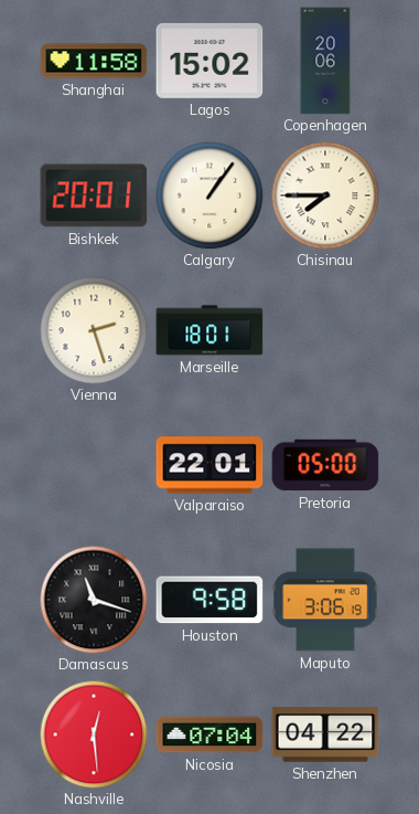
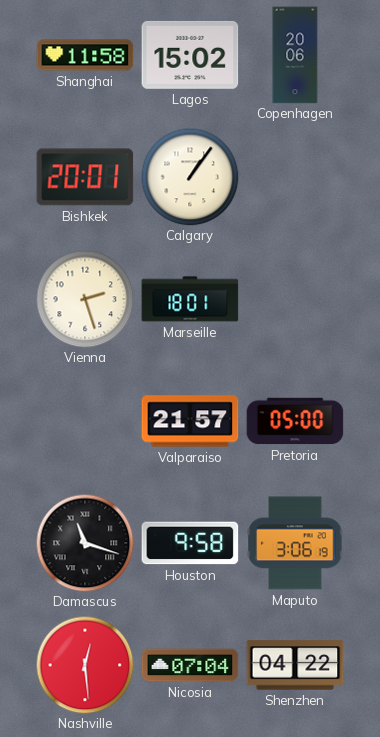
Chisinau: 7:45 -> none
Valparaiso: 22:01 -> 21:57
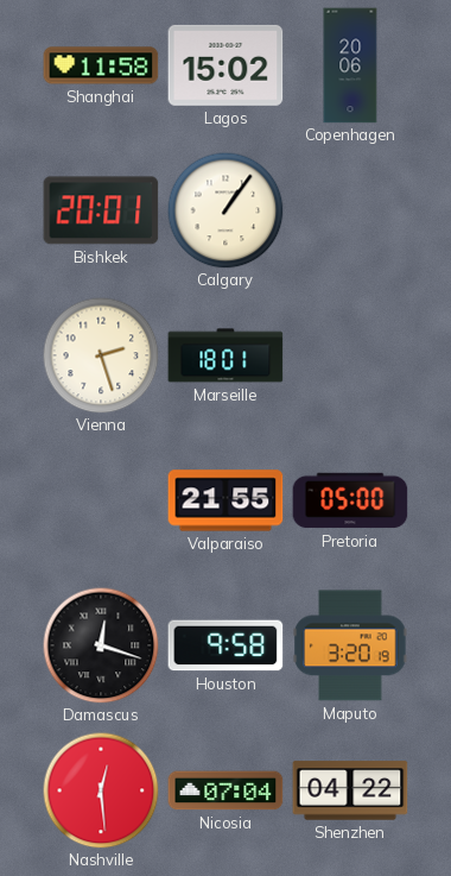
Valparaiso: 21:57 -> 21:55
Damascus: 11:18 -> 12:18
Maputo: 3:06 -> 3:20
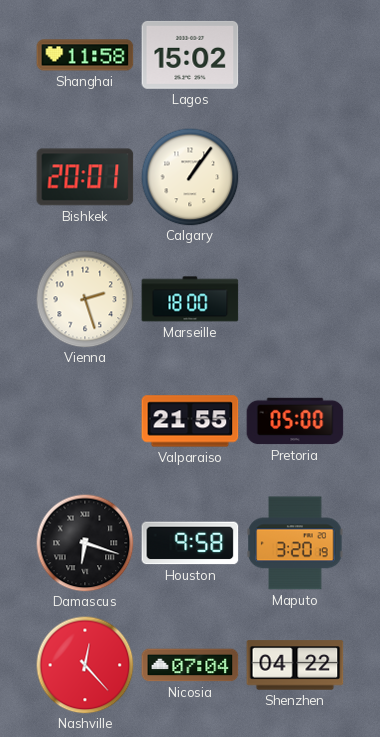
Copenhagen: 20:06 -> none
Marseille: 18:01 -> 18:00
Damascus: 12:18 -> 6:18
Nashville: 12:29 -> 12:23
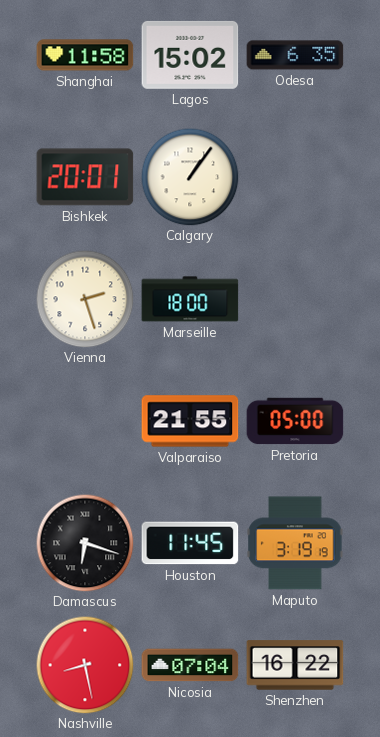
Odesa: none -> 6:35
Houston: 9:58 -> 11:45
Maputo: 3:20 -> 3:19
Nashville: 12:23 -> 8:28
Shenzhen: 04:22 -> 16:22
